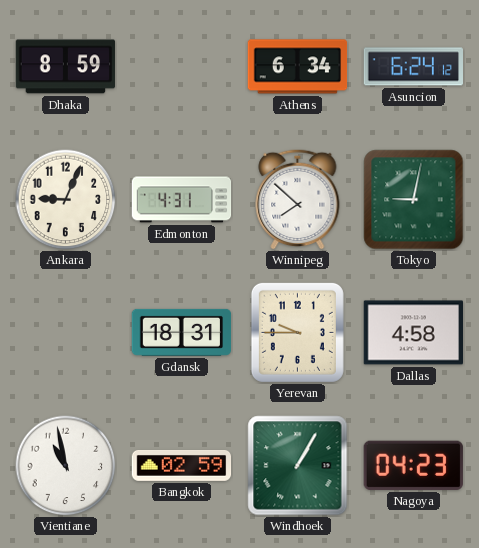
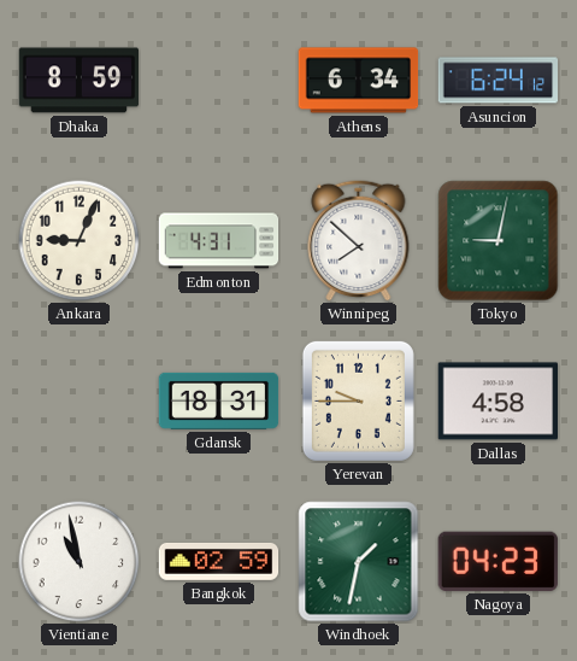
Windhoek: 1:05 -> 1:32
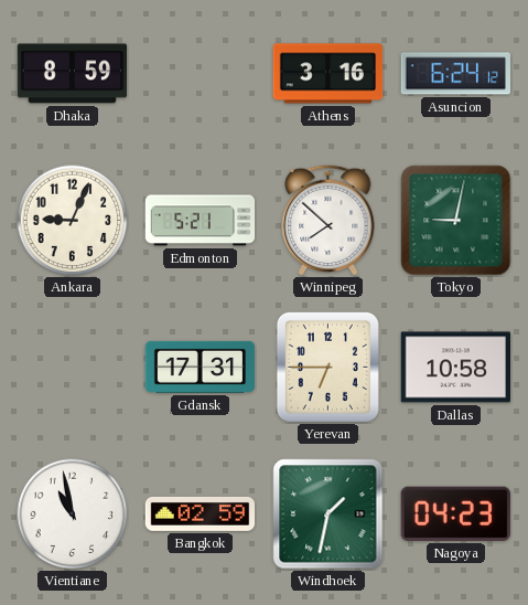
Athens: 6:34 -> 3:16
Edmonton: 4:31 -> 5:21
Gdansk: 18:31 -> 17:31
Yerevan: 9:45 -> 6:45
Dallas: 4:58 -> 10:58
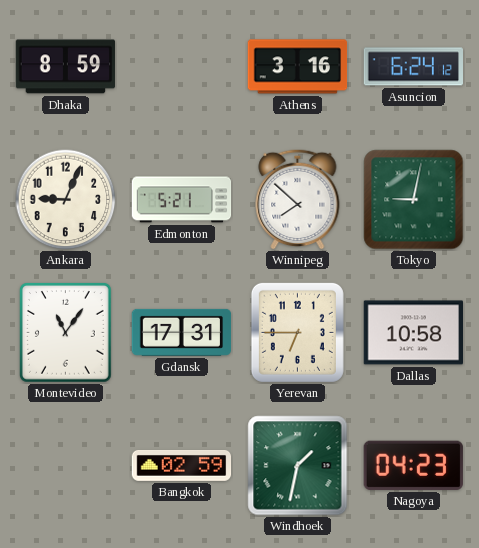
Montevideo: none -> 11:06
Vientiane: 10:58 -> none
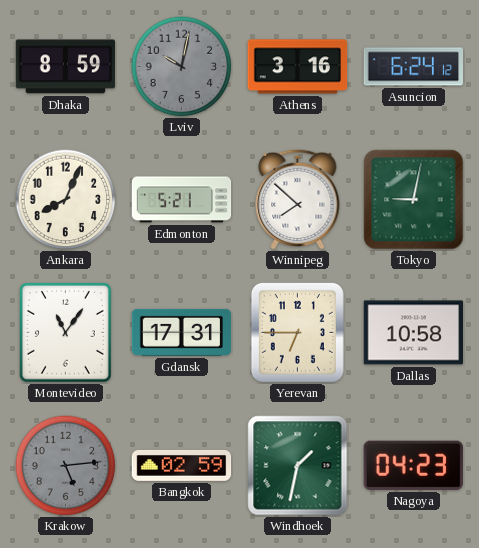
Lviv: none -> 10:02
Ankara: 9:04 -> 8:04
Krakow: none -> 5:14
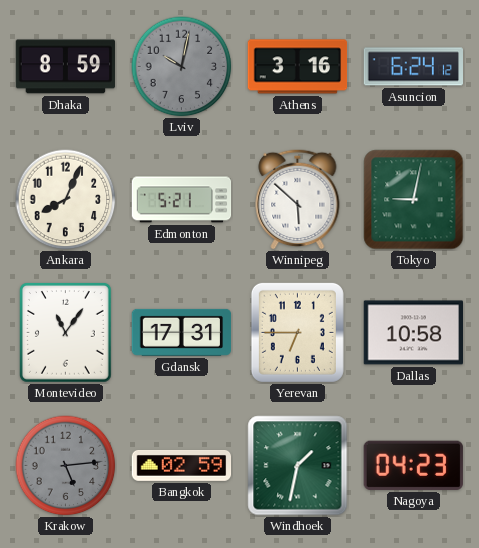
Winnipeg: 7:52 -> 5:52
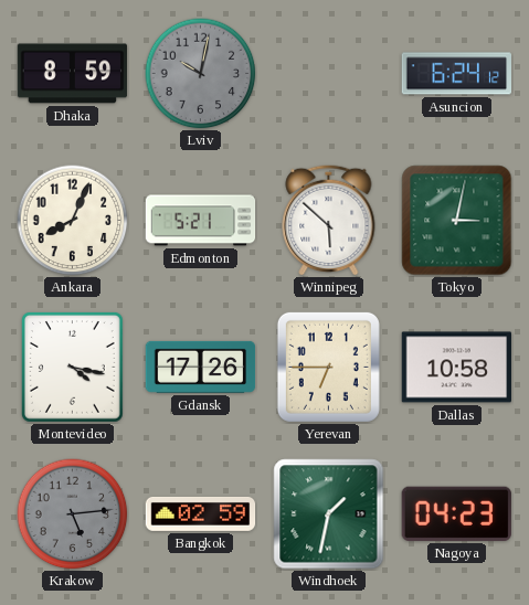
Athens: 3:16 -> none
Tokyo: 9:02 -> 3:02
Montevideo: 11:06 -> 4:17
Gdansk: 17:31 -> 17:26
